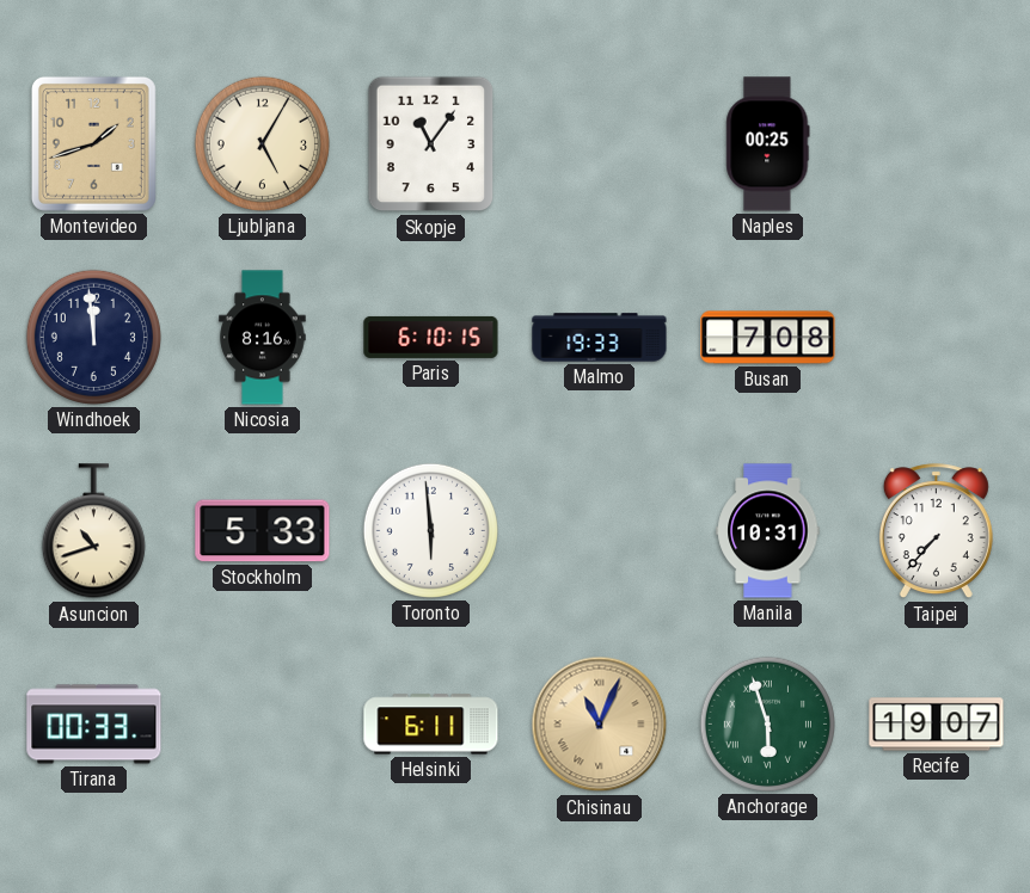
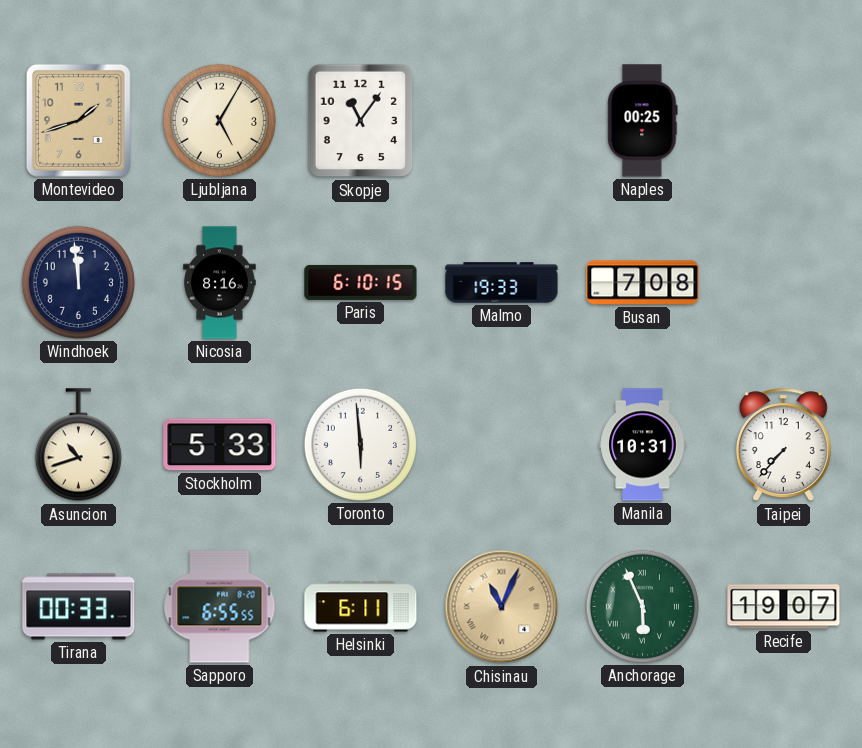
Sapporo: none -> 6:55
Anchorage: 5:57 -> 5:56
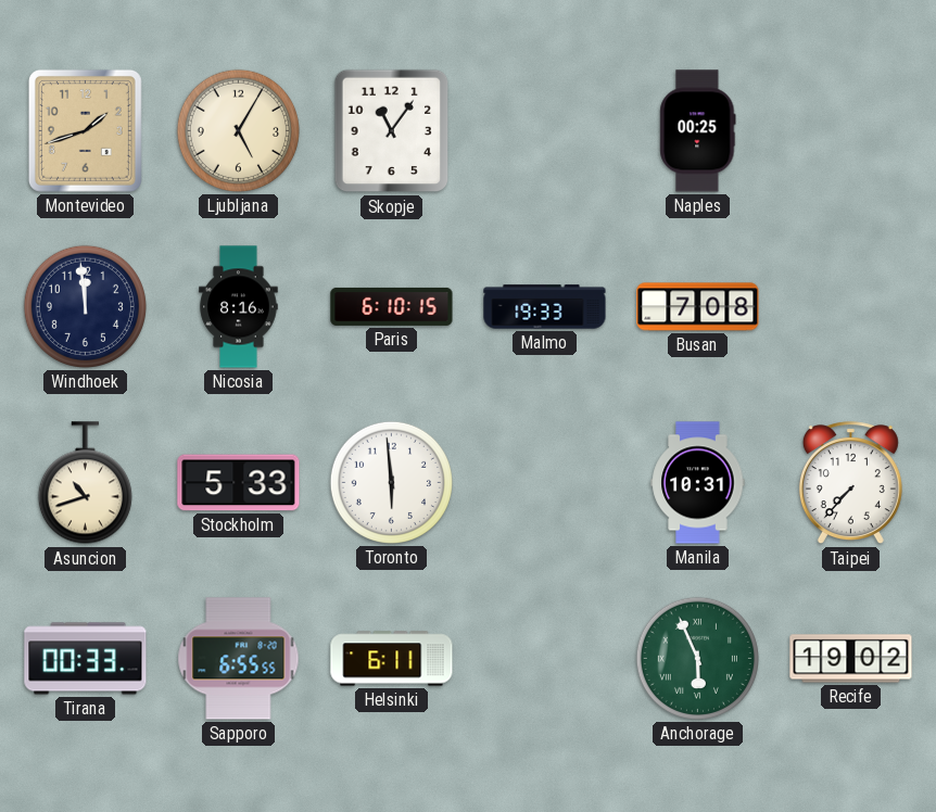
Chisinau: 11:04 -> none
Recife: 19:07 -> 19:02
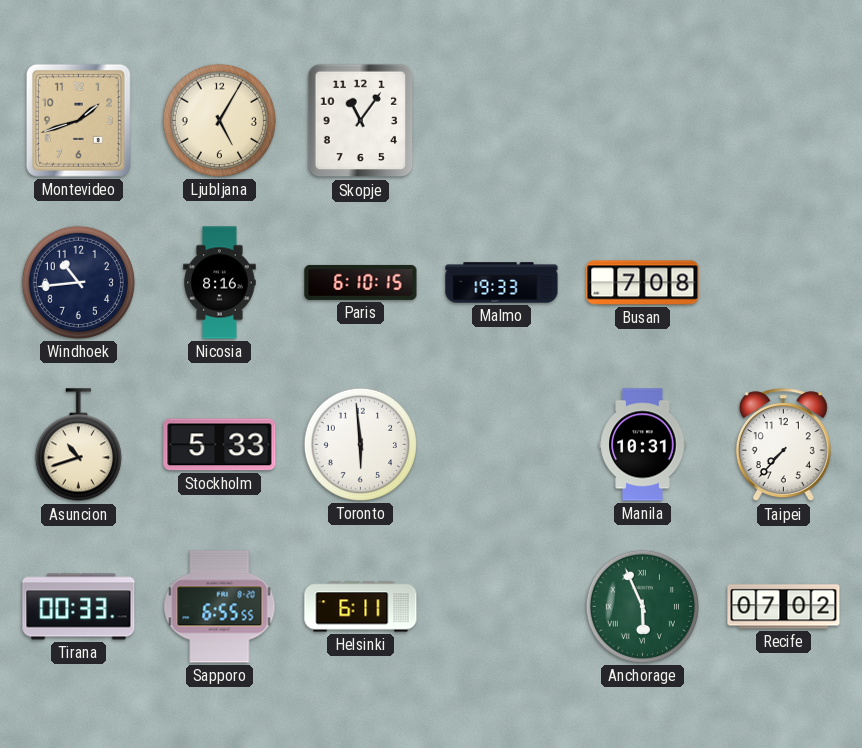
Naples: 00:25 -> none
Windhoek: 11:59 -> 10:44
Recife: 19:02 -> 07:02
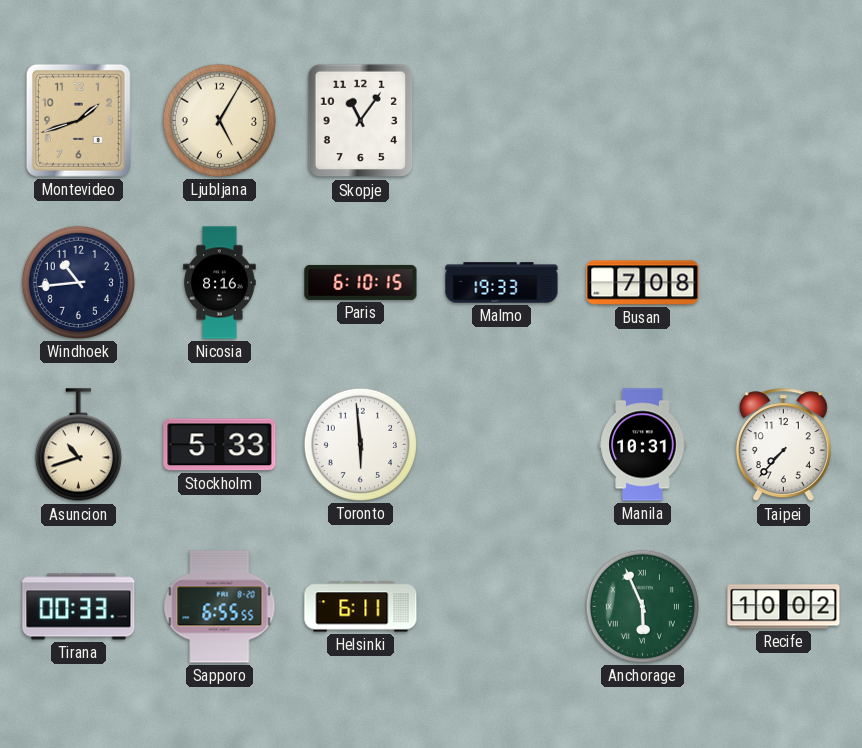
Recife: 07:02 -> 10:02
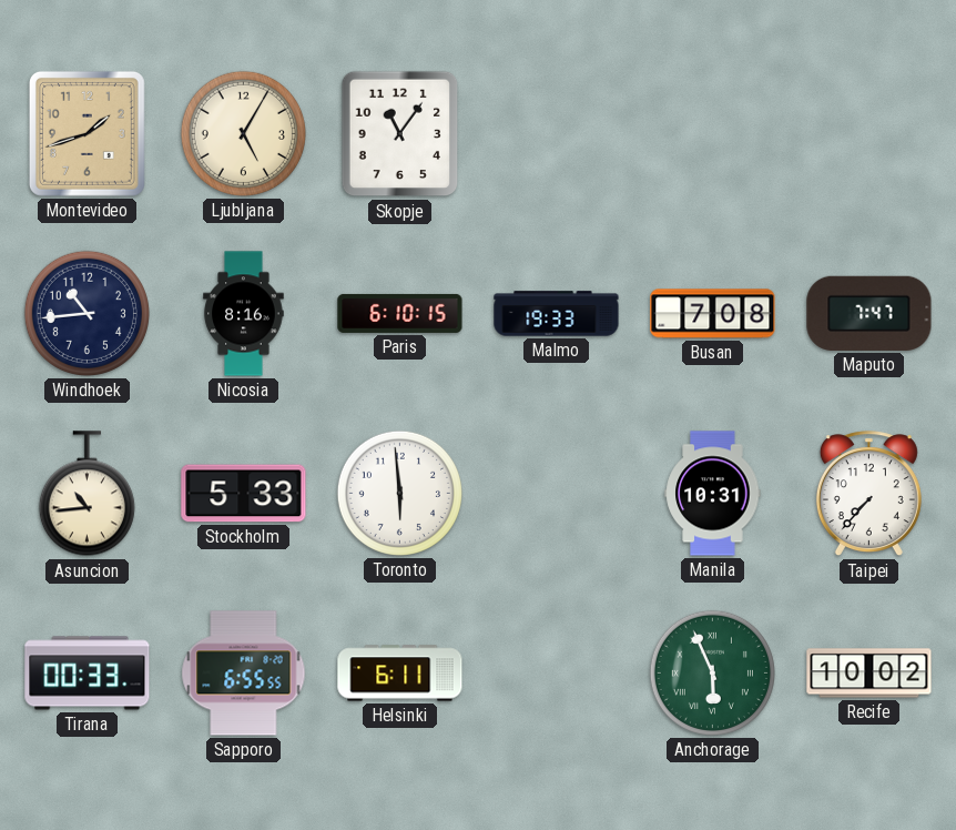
Maputo: none -> 7:47
Asuncion: 10:42 -> 10:44
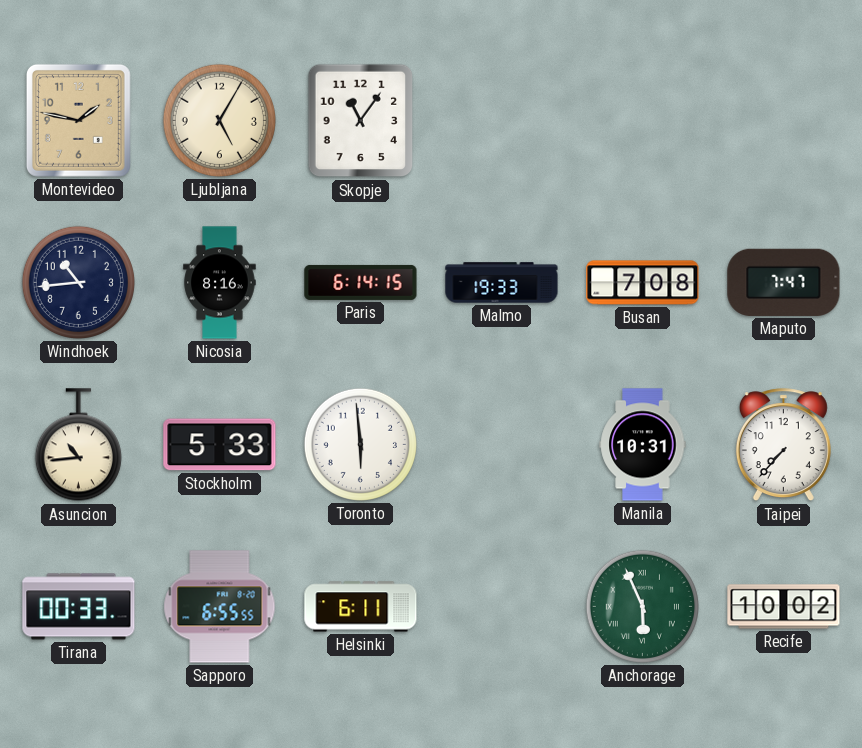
Montevideo: 1:42 -> 1:47
Paris: 6:10 -> 6:14
